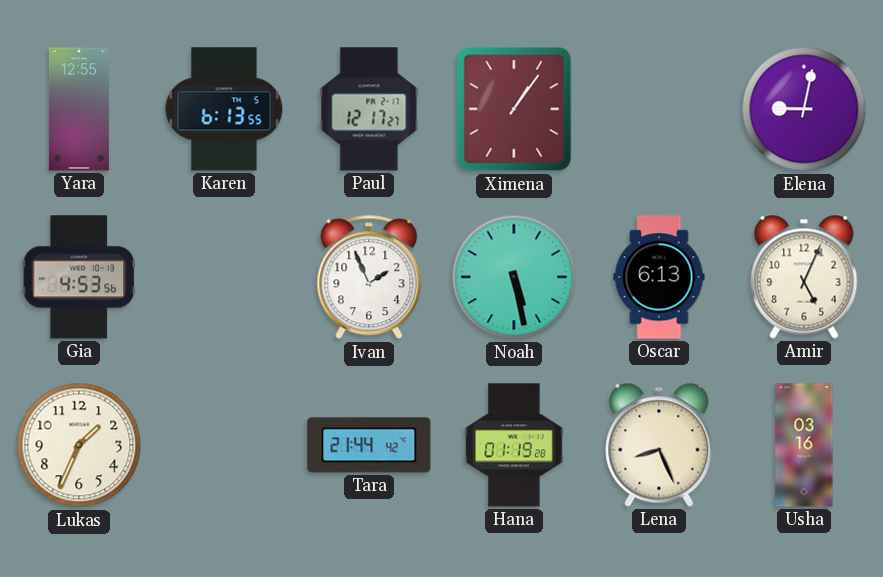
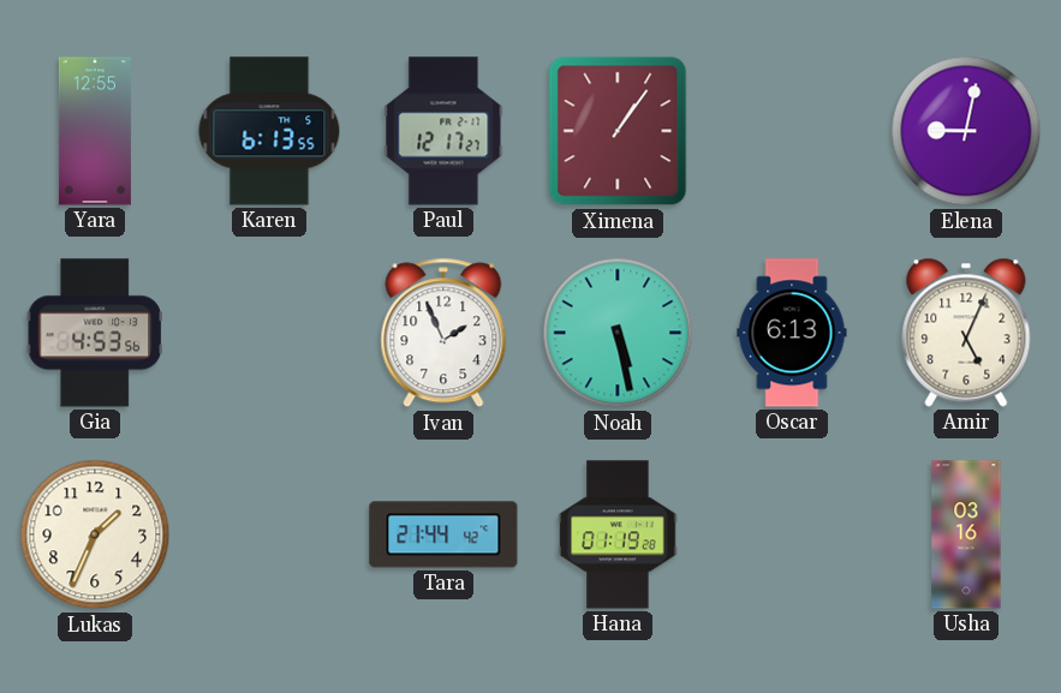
Lena: 8:26 -> none
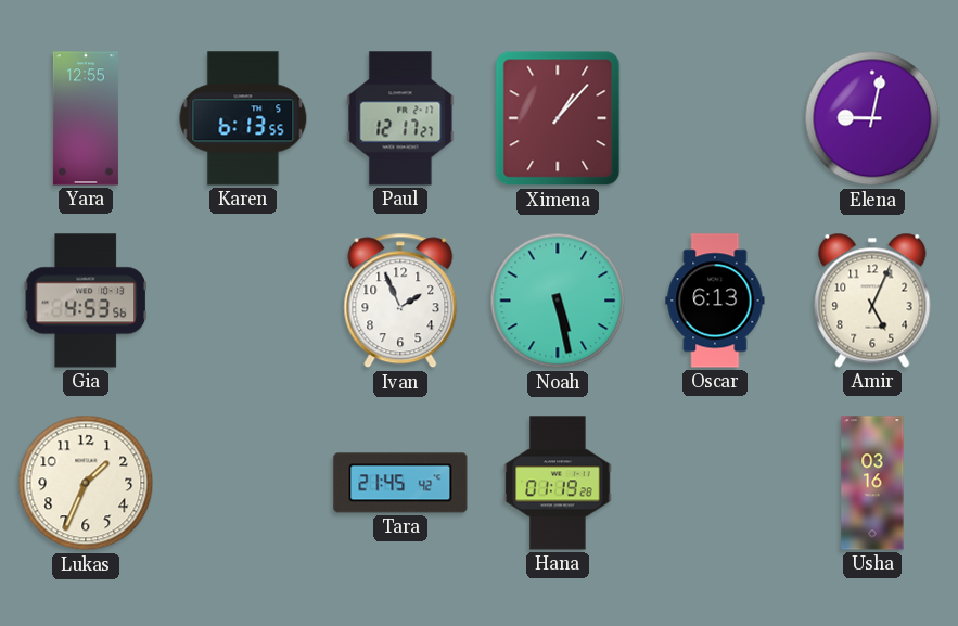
Ximena: 1:06 -> 1:07
Tara: 21:44 -> 21:45
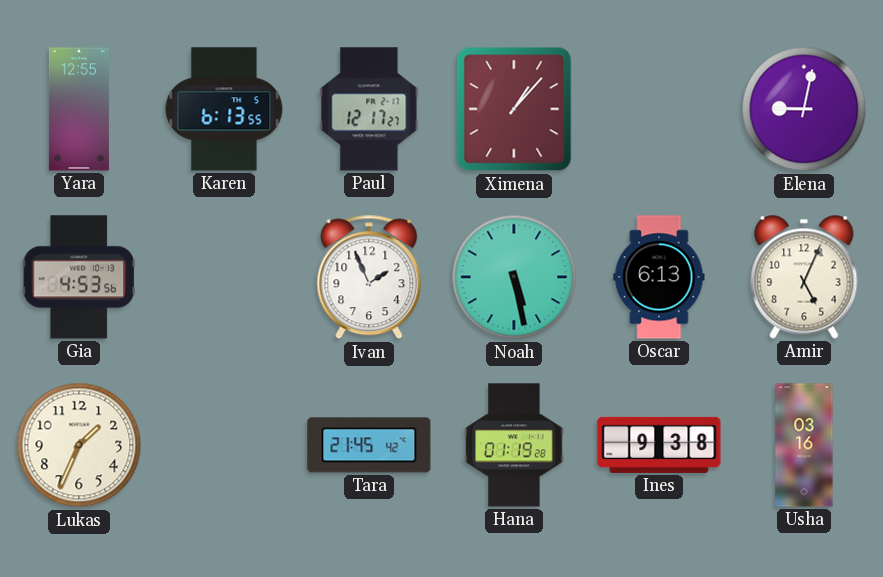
Ines: none -> 9:38
